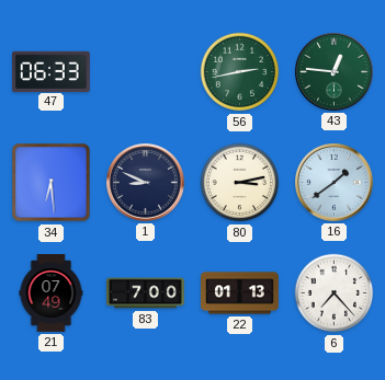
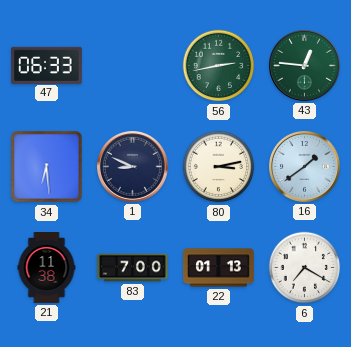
21: 07:49 -> 11:38
6: 7:23 -> 7:20
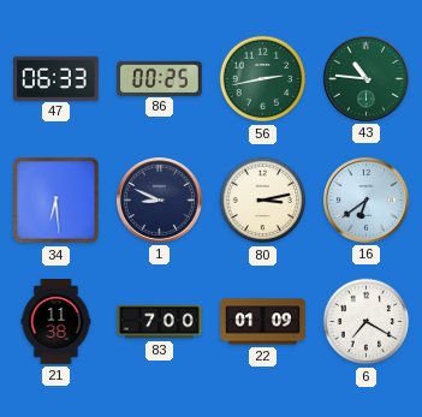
86: none -> 00:25
43: 12:46 -> 10:46
16: 1:39 -> 6:39
22: 01:13 -> 01:09
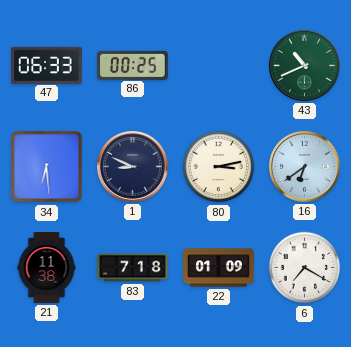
56: 2:43 -> none
43: 10:46 -> 10:41
83: 7:00 -> 7:18
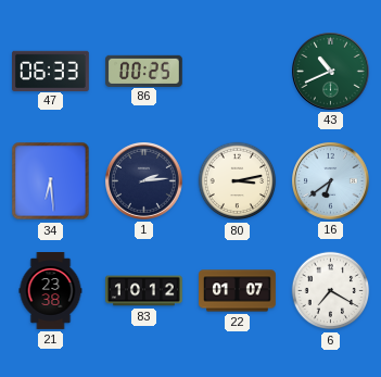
1: 8:49 -> 2:14
21: 11:38 -> 23:38
83: 7:18 -> 10:12
22: 01:09 -> 01:07
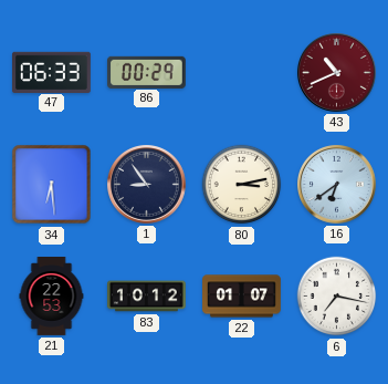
86: 00:25 -> 00:29
43 dial: green -> burgundy
1: 2:14 -> 8:54
21: 23:38 -> 22:53
6: 7:20 -> 7:17
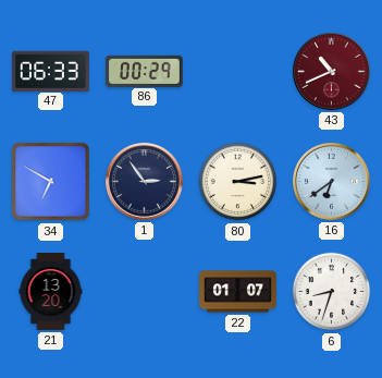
34: 6:29 -> 6:50
1: 8:54 -> 2:54
21: 22:53 -> 13:20
83: 10:12 -> none
6: 7:17 -> 8:33
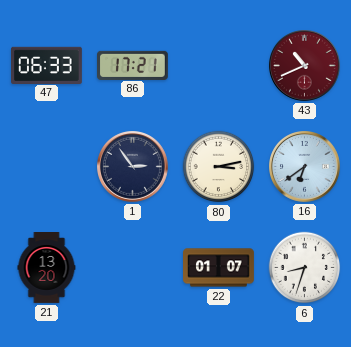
86: 00:29 -> 17:21
34: 6:50 -> none
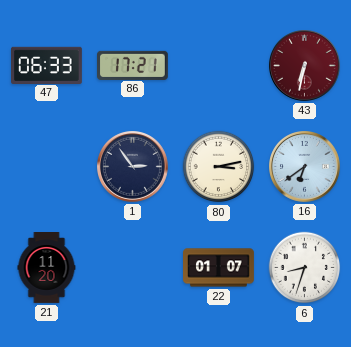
43: 10:41 -> 6:32
21: 13:20 -> 11:20
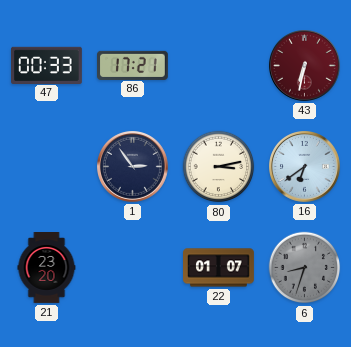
47: 06:33 -> 00:33
21: 11:20 -> 23:20
6 dial: white -> grey
